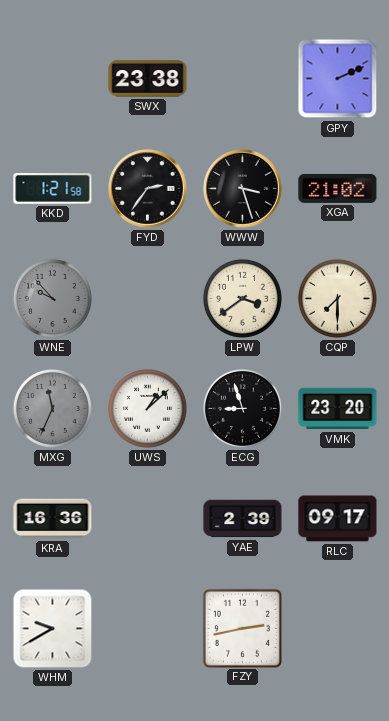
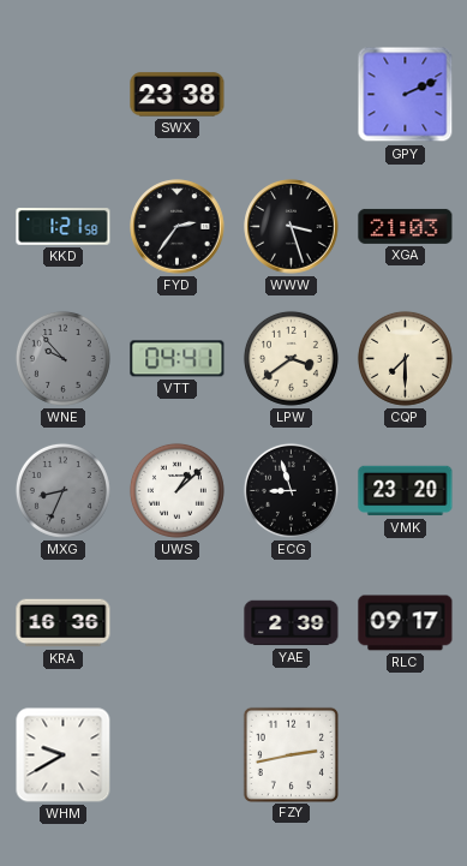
XGA: 21:02 -> 21:03
VTT: none -> 04:41
MXG: 11:34 -> 8:34
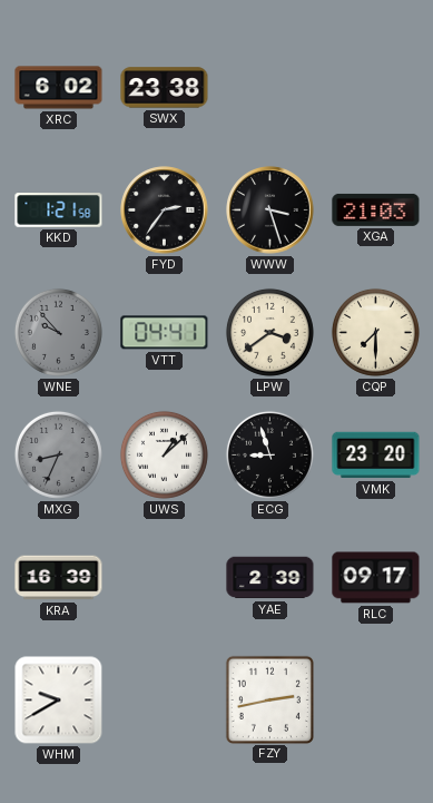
XRC: none -> 6:02
GPY: 2:11 -> none
KRA: 16:36 -> 16:39
